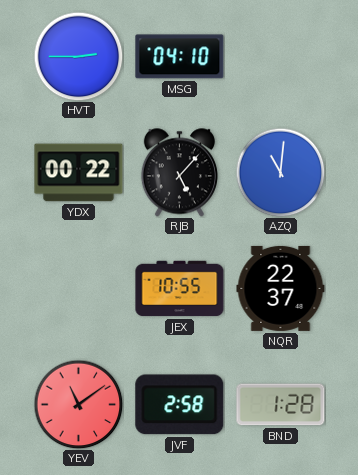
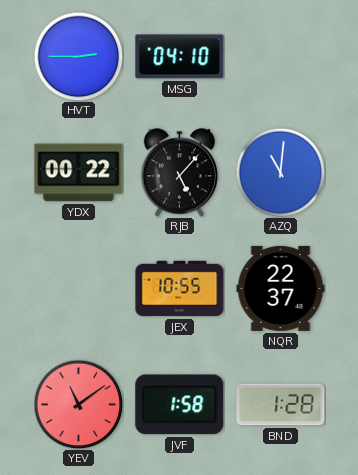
JVF: 2:58 -> 1:58
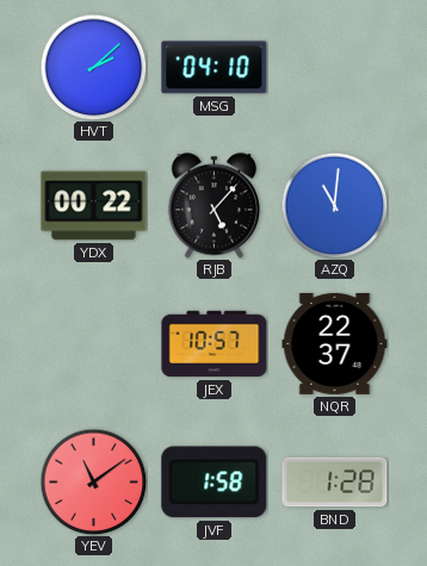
HVT: 2:45 -> 2:08
JEX: 10:55 -> 10:57
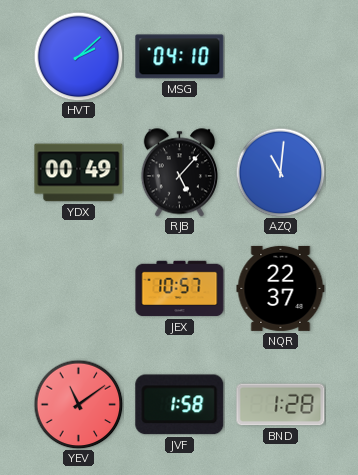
YDX: 00:22 -> 00:49
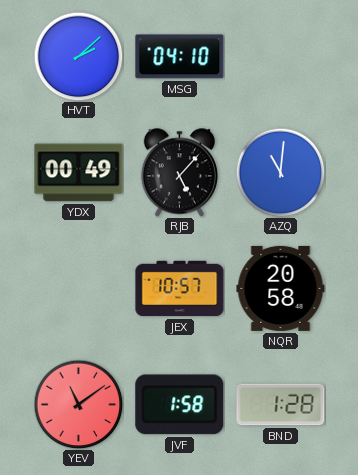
NQR: 22:37 -> 20:58
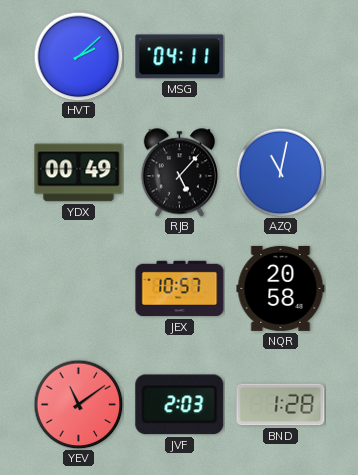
MSG: 04:10 -> 04:11
AZQ: 11:01 -> 11:02
JVF: 1:58 -> 2:03
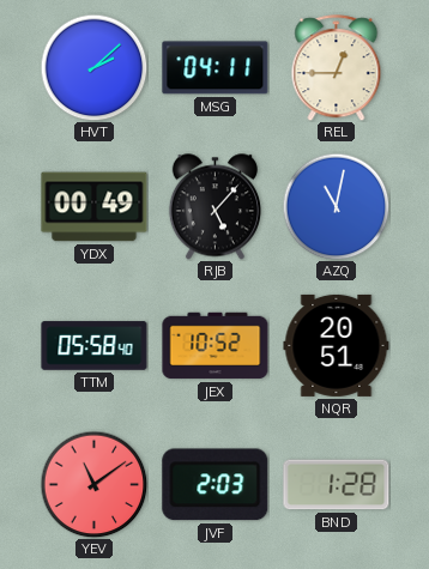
REL: none -> 12:45
TTM: none -> 05:58
JEX: 10:57 -> 10:52
NQR: 20:58 -> 20:51
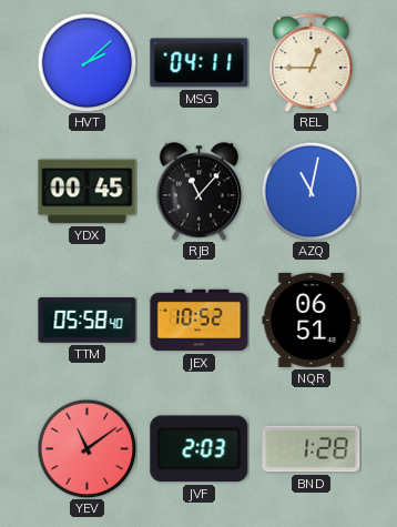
YDX: 00:49 -> 00:45
RJB: 5:07 -> 11:07
NQR: 20:51 -> 06:51
